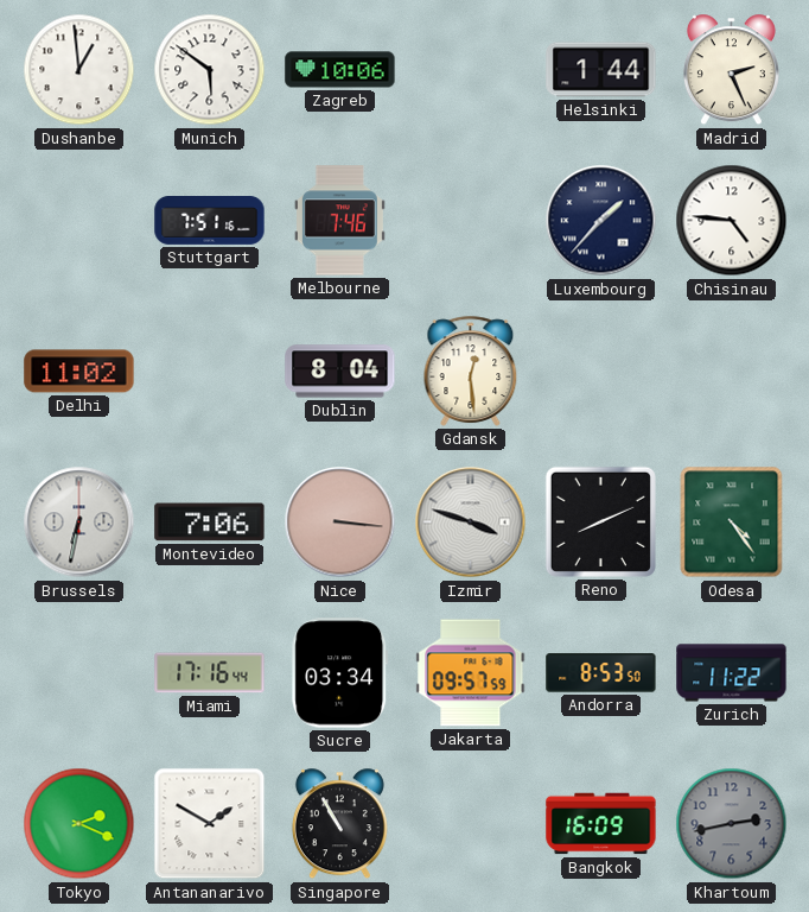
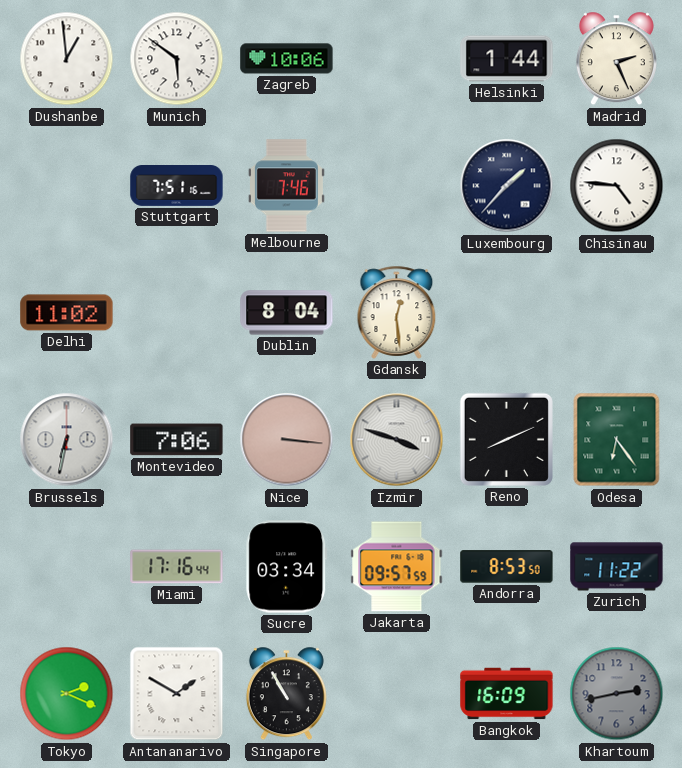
Odesa: 4:24 -> 6:24
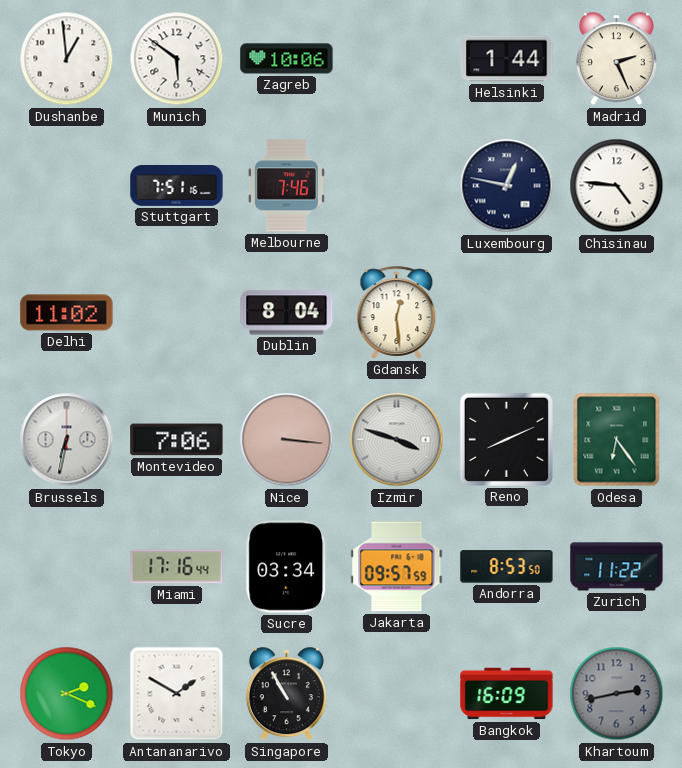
Luxembourg: 1:37 -> 12:47
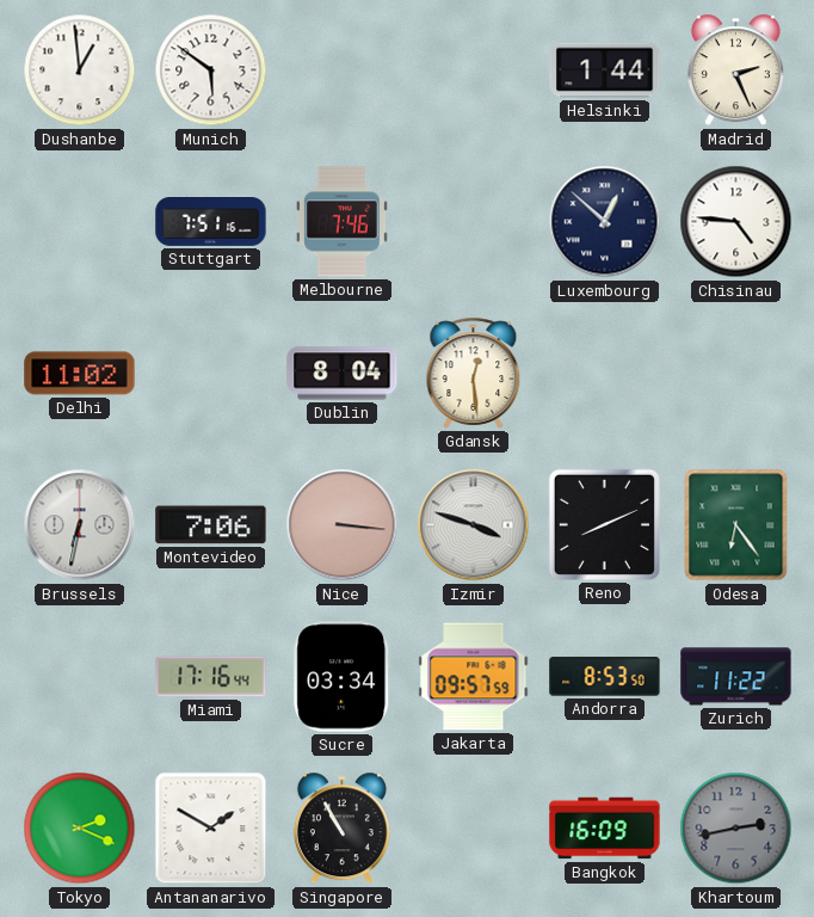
Zagreb: 10:06 -> none
Luxembourg: 12:47 -> 12:52
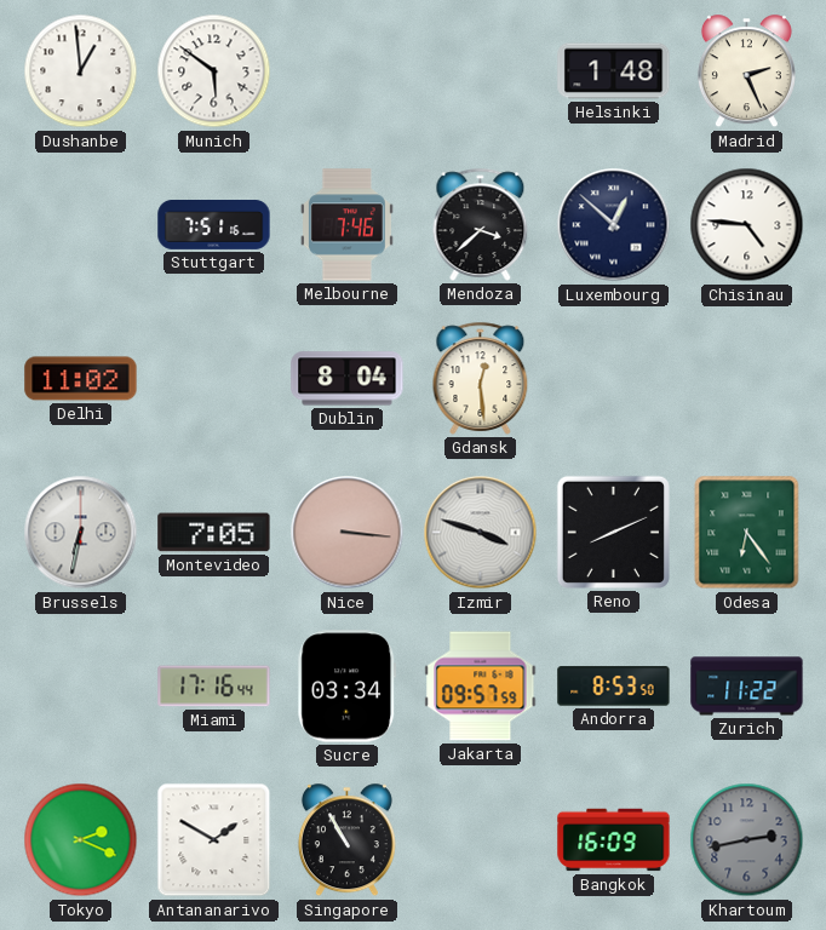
Helsinki: 1:44 -> 1:48
Mendoza: none -> 3:38
Montevideo: 7:06 -> 7:05
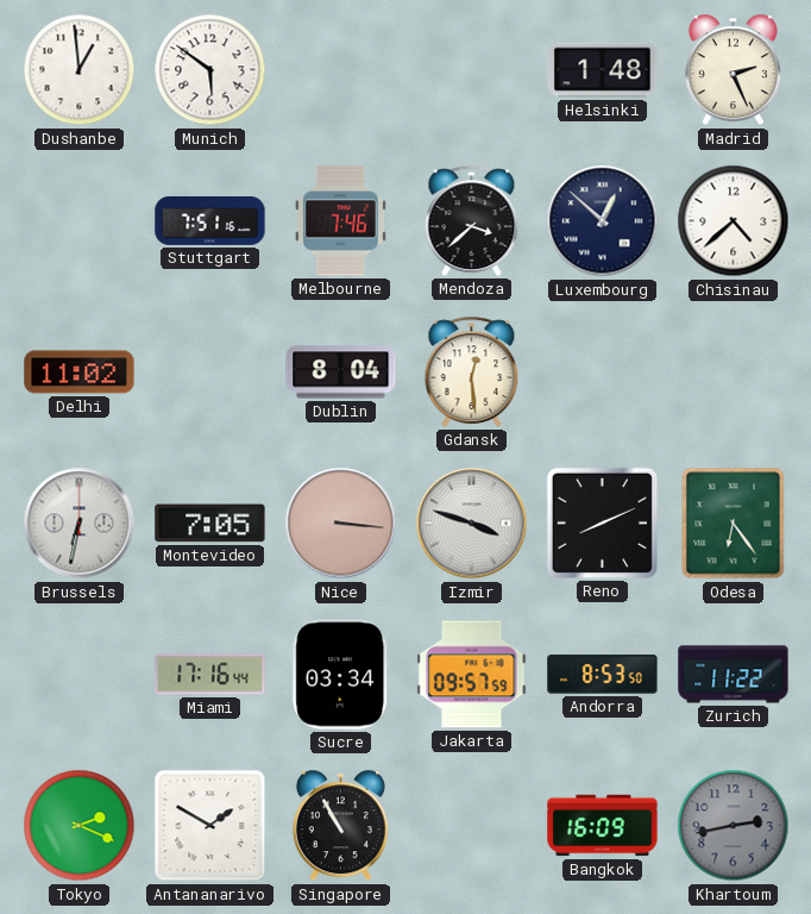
Chisinau: 4:46 -> 4:38
